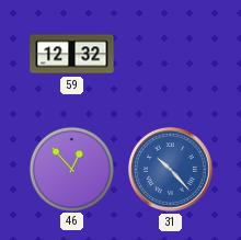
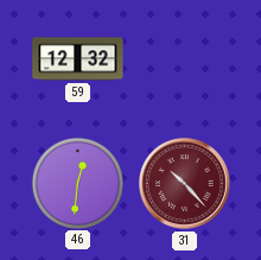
46: 12:53 -> 12:31
31 dial: blue -> burgundy
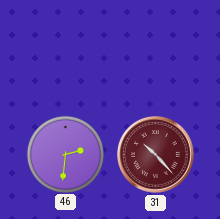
59: 12:32 -> none
46: 12:31 -> 2:31
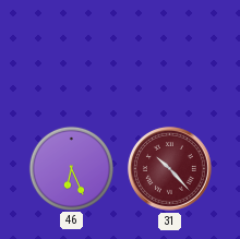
46: 2:31 -> 6:26
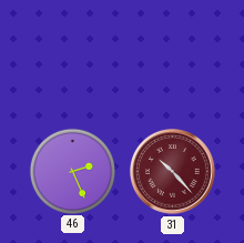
46: 6:26 -> 2:26
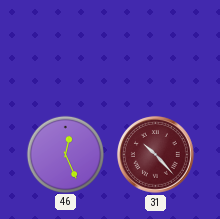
46: 2:26 -> 12:26
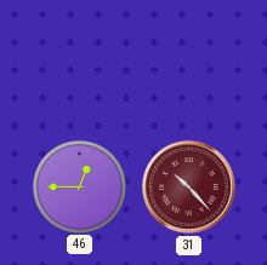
46: 12:26 -> 12:45
